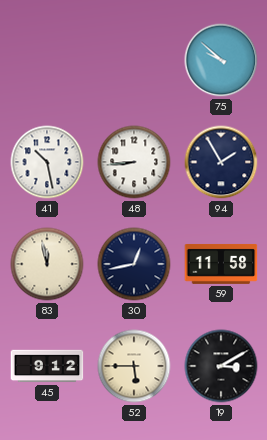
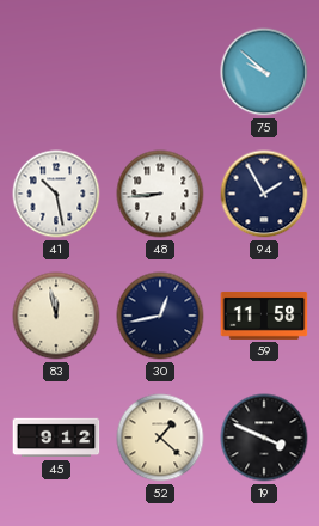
52: 5:45 -> 1:22
19: 3:10 -> 3:49
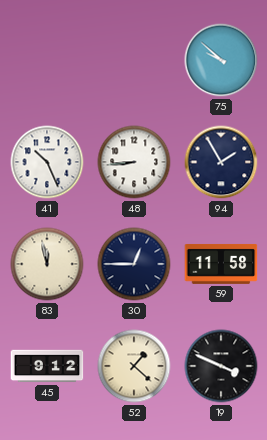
41: 10:28 -> 10:26
30: 12:43 -> 12:45
